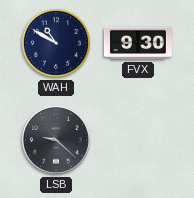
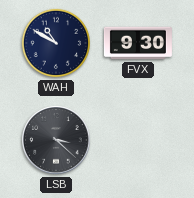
LSB: 9:22 -> 3:22
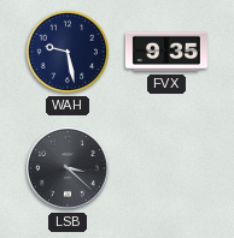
WAH: 10:50 -> 9:28
FVX: 9:30 -> 9:35
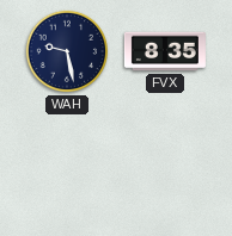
FVX: 9:35 -> 8:35
LSB: 3:22 -> none
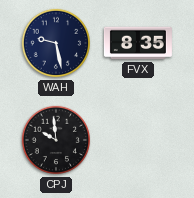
CPJ: none -> 9:59
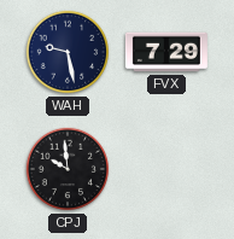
FVX: 8:35 -> 7:29
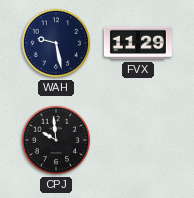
FVX: 7:29 -> 11:29
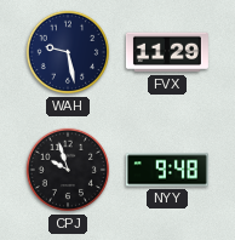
CPJ: 9:59 -> 9:57
NYY: none -> 9:48
